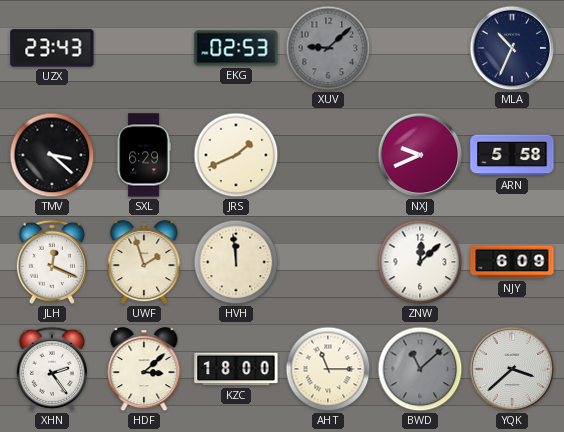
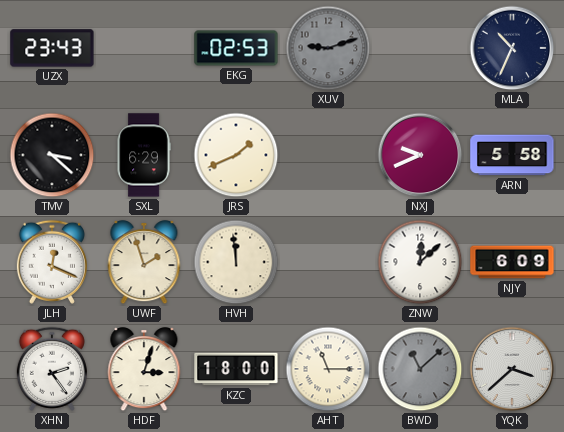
XUV: 9:08 -> 9:12
HDF: 3:08 -> 3:03
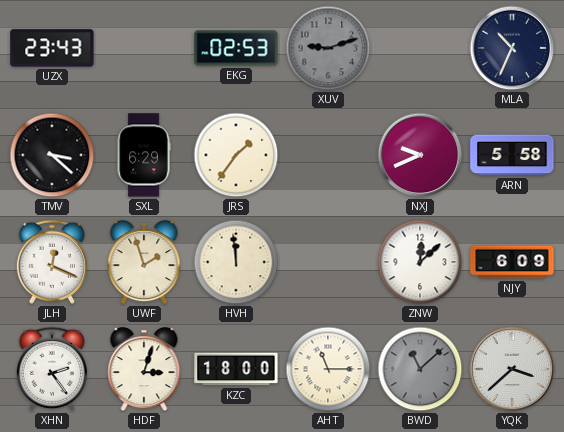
JRS: 1:41 -> 1:36
